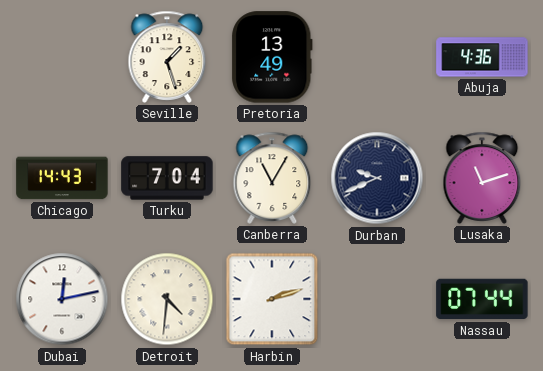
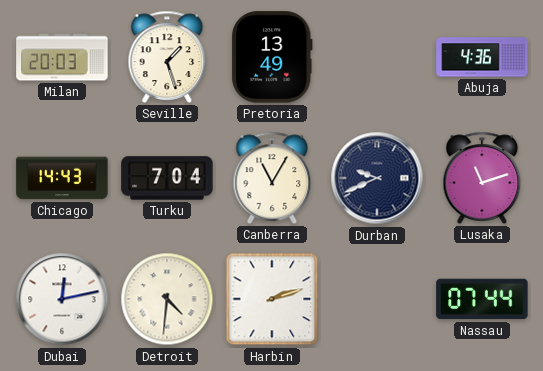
Milan: none -> 20:03
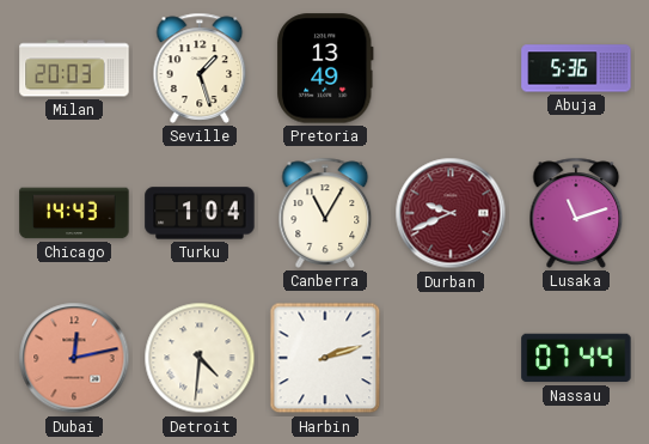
Abuja: 4:36 -> 5:36
Turku: 7:04 -> 1:04
Durban dial: navy -> burgundy
Dubai dial: white -> salmon
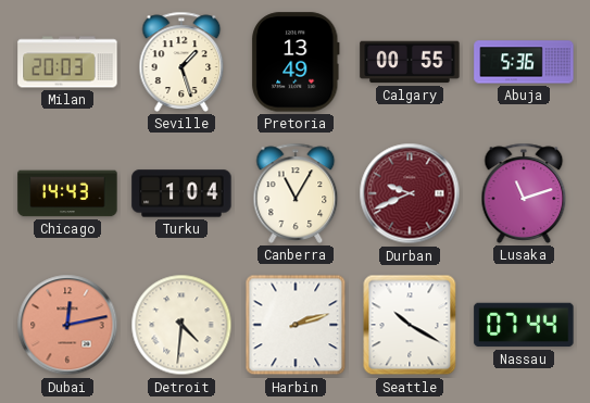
Calgary: none -> 00:55
Seattle: none -> 10:20
